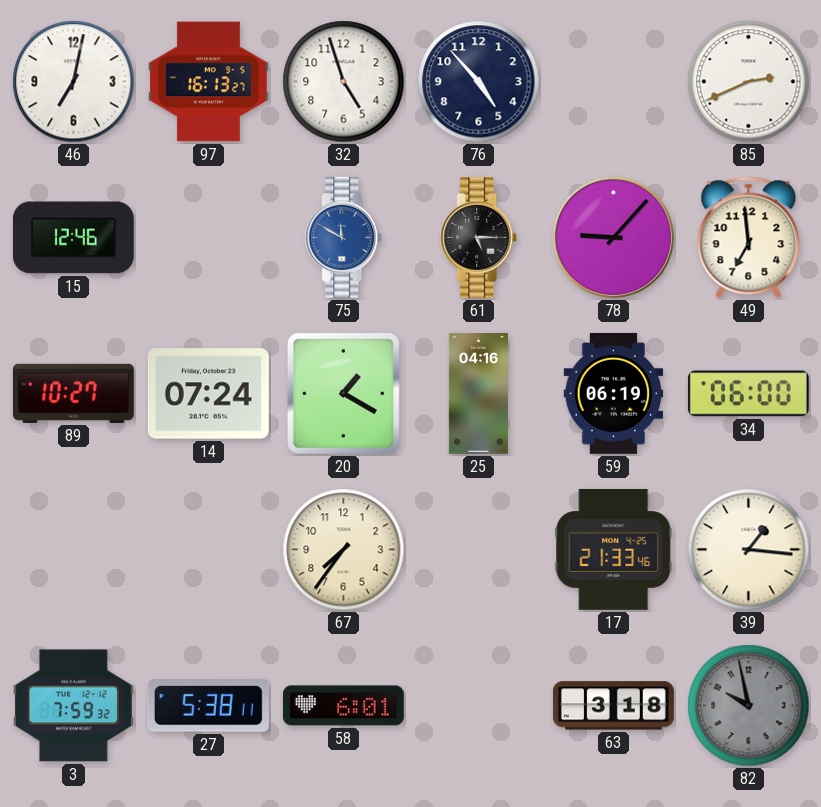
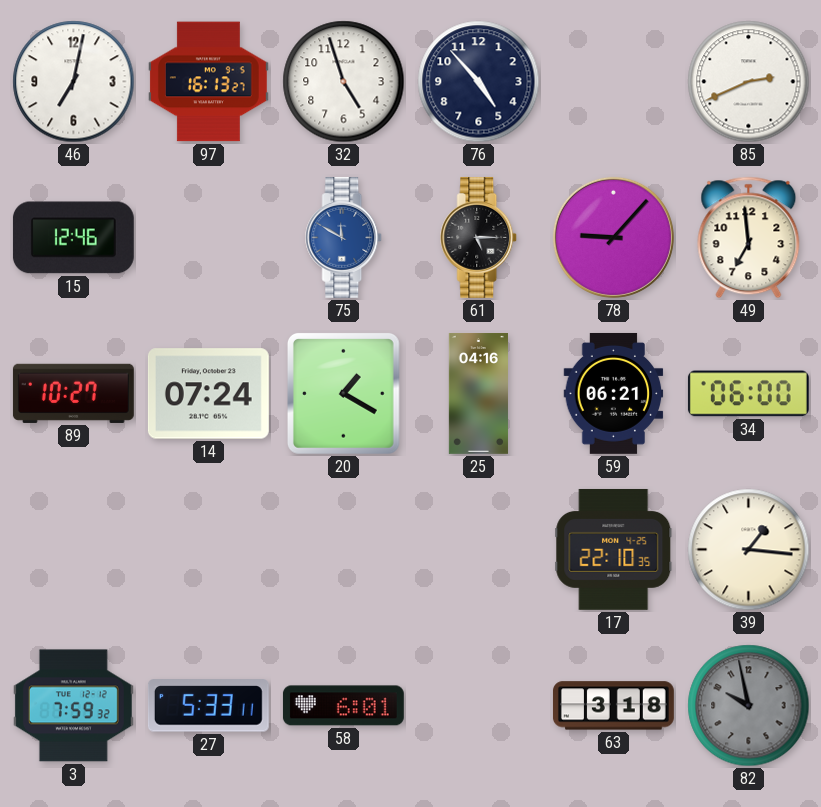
59: 06:19 -> 06:21
67: 7:36 -> none
17: 21:33 -> 22:10
27: 5:38 -> 5:33
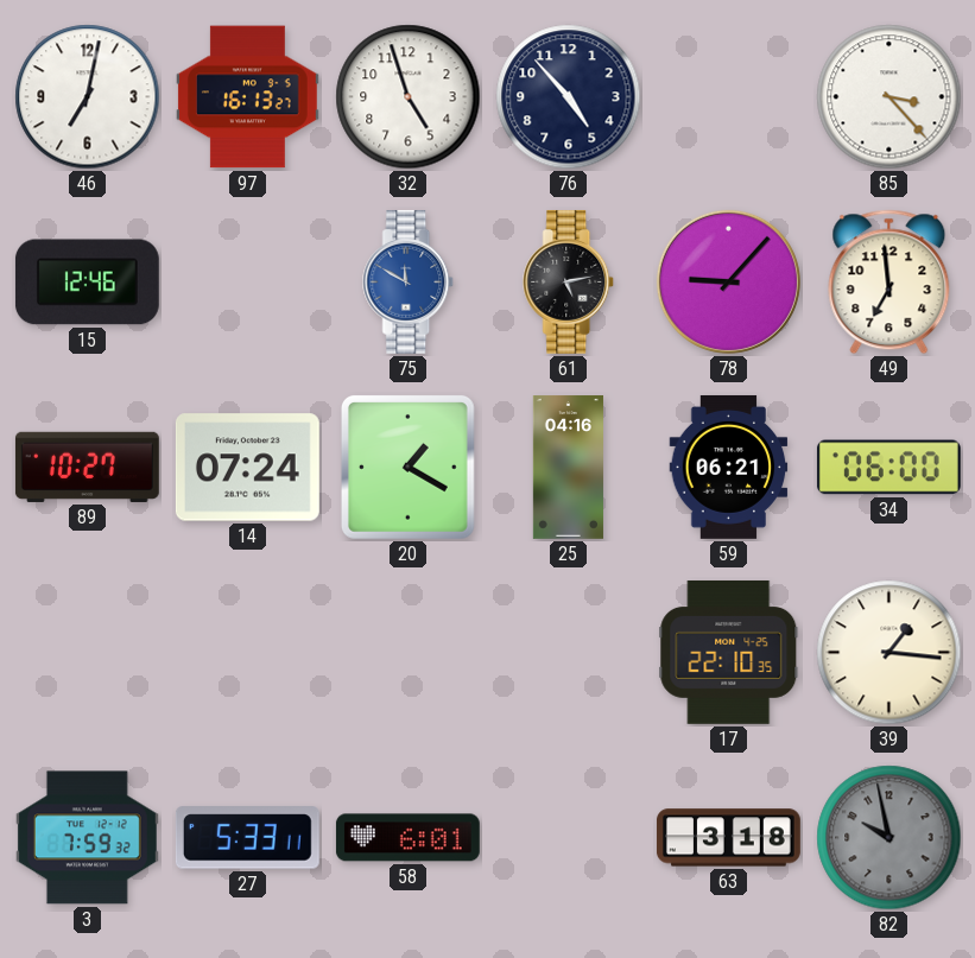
85: 2:41 -> 3:23
61: 5:15 -> 5:13
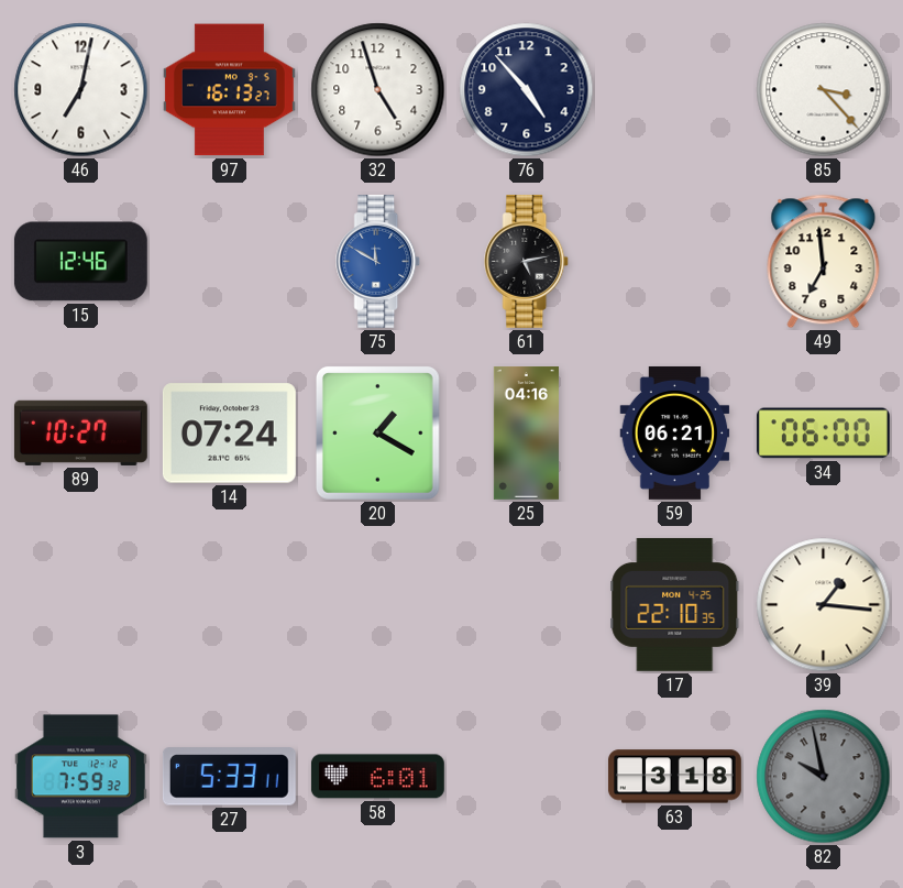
78: 9:07 -> none
